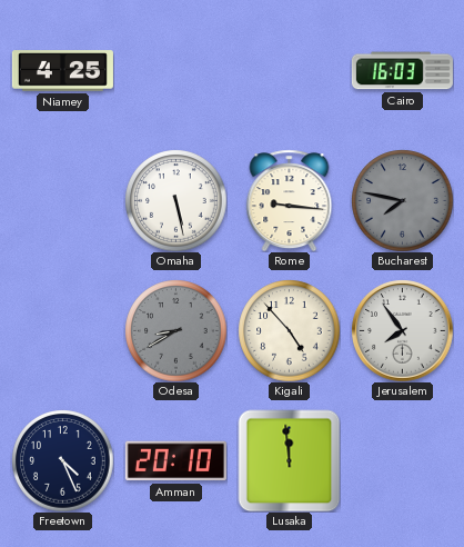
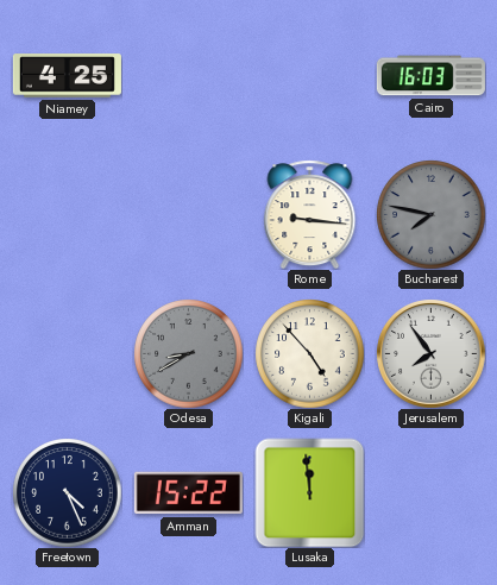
Omaha: 5:28 -> none
Amman: 20:10 -> 15:22
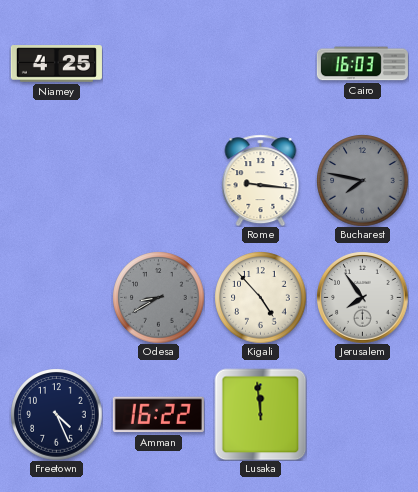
Amman: 15:22 -> 16:22
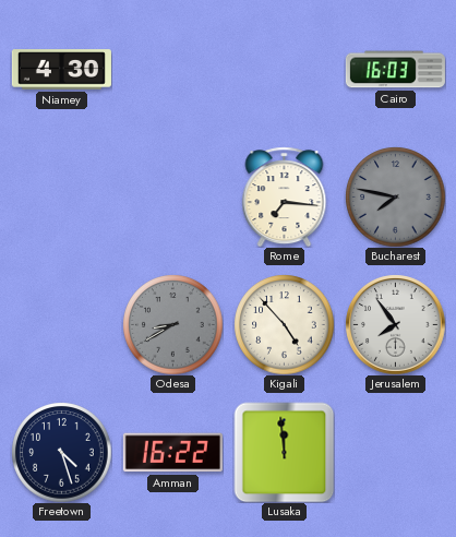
Niamey: 4:25 -> 4:30
Rome: 9:16 -> 7:16
Freetown: 4:26 -> 4:27
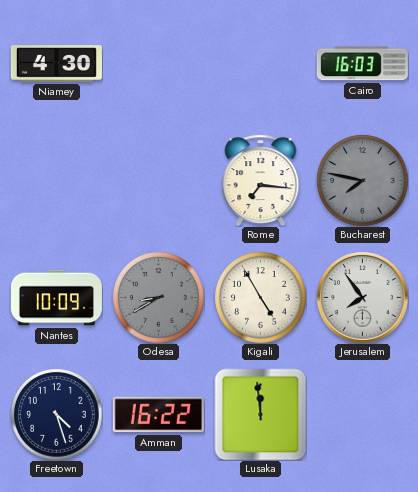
Nantes: none -> 10:09
Kigali: 4:53 -> 4:55
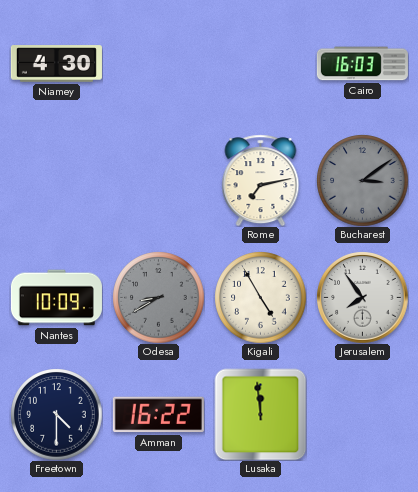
Rome: 7:16 -> 7:13
Bucharest: 7:47 -> 3:09
Freetown: 4:27 -> 4:30
